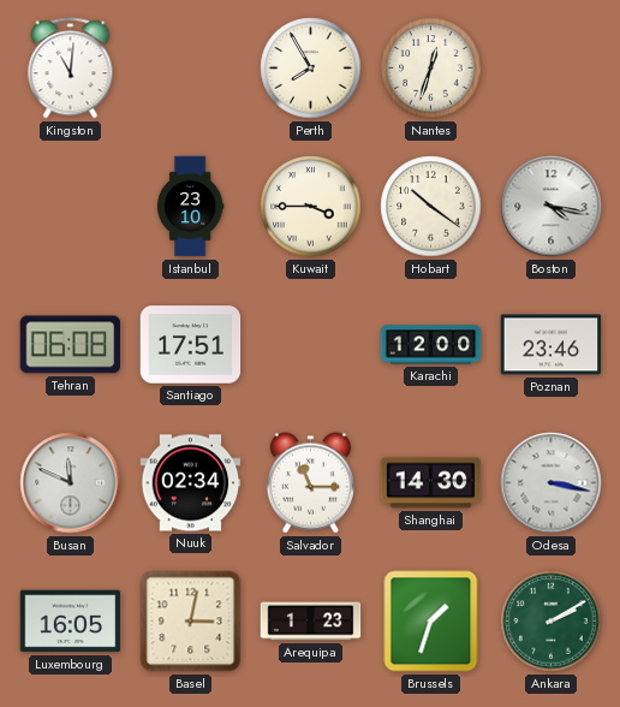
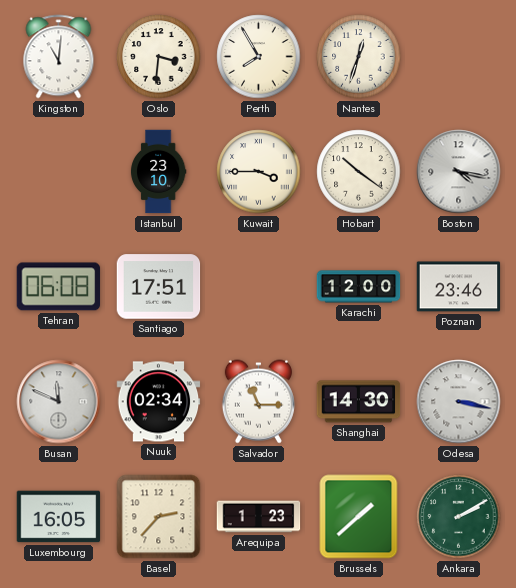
Oslo: none -> 3:31
Basel: 3:02 -> 2:37
Brussels: 1:33 -> 1:38
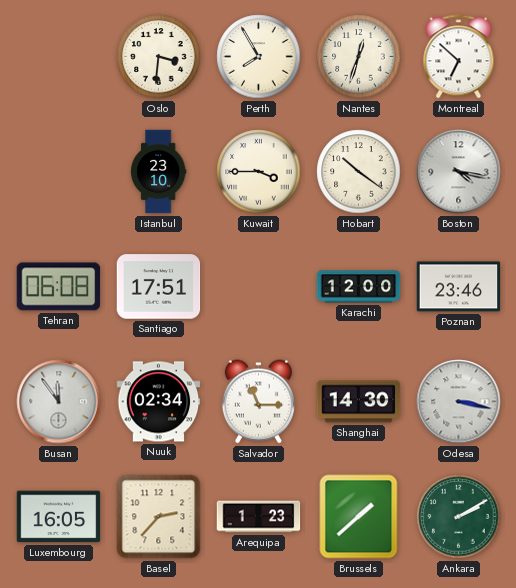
Kingston: 11:01 -> none
Montreal: none -> 6:52
Busan: 11:49 -> 11:54
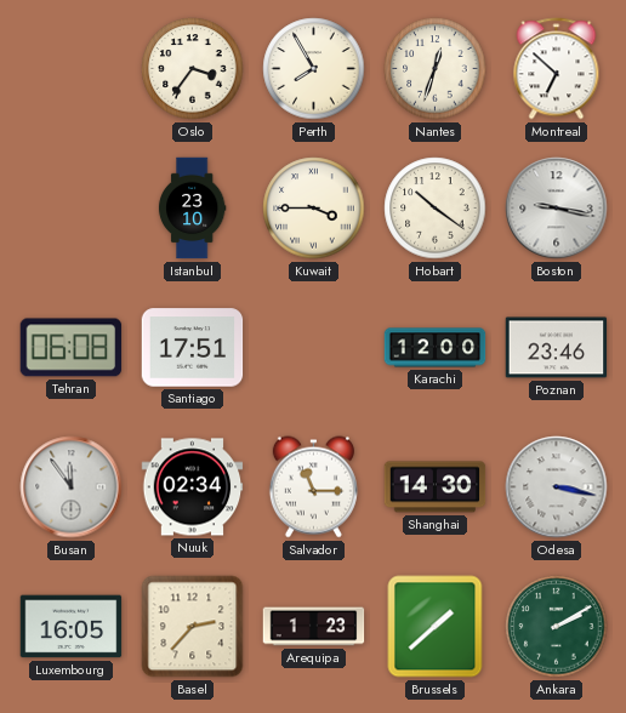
Oslo: 3:31 -> 3:36
Boston: 4:17 -> 9:17
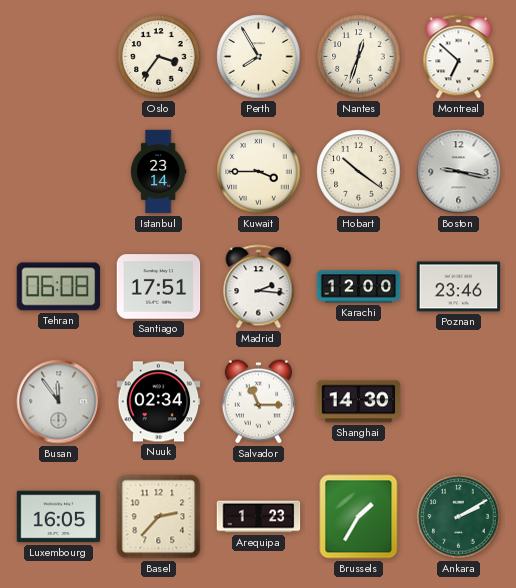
Istanbul: 23:10 -> 23:14
Madrid: none -> 2:16
Odesa: 3:17 -> none
Brussels: 1:38 -> 1:35
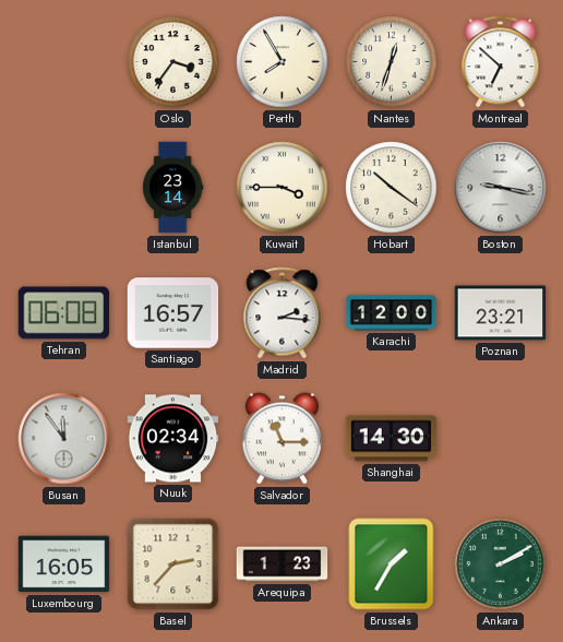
Santiago: 17:51 -> 16:57
Poznan: 23:46 -> 23:21
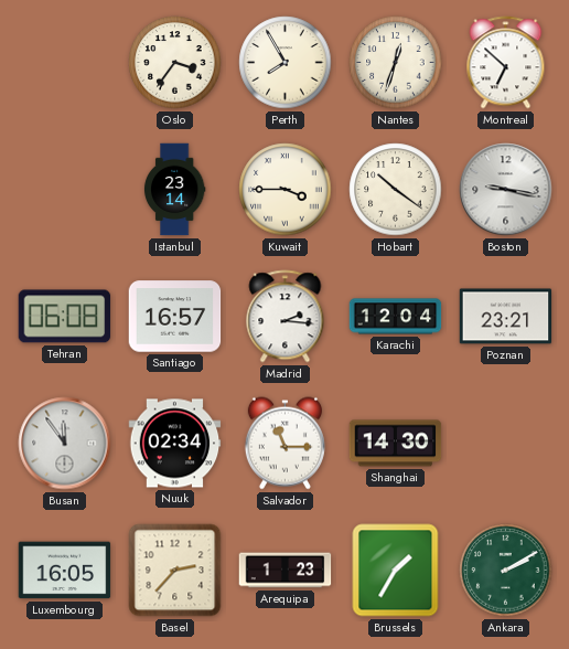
Karachi: 12:00 -> 12:04
